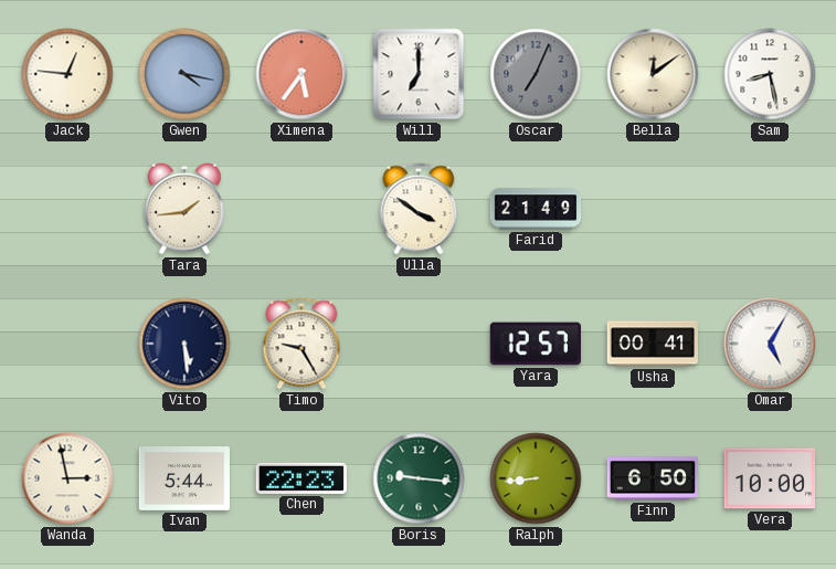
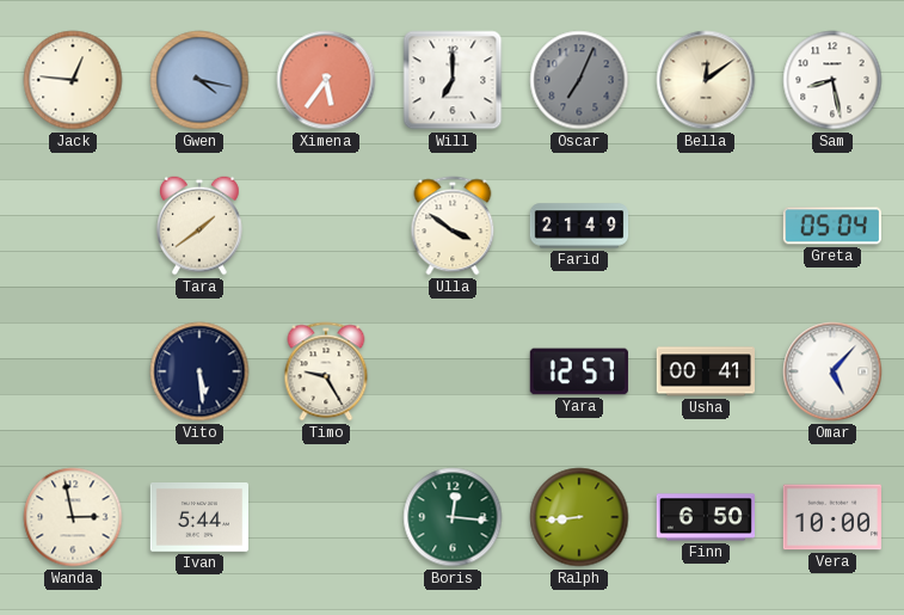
Tara: 1:44 -> 1:39
Greta: none -> 05:04
Omar: 5:05 -> 5:07
Chen: 22:23 -> none
Boris: 9:16 -> 12:16
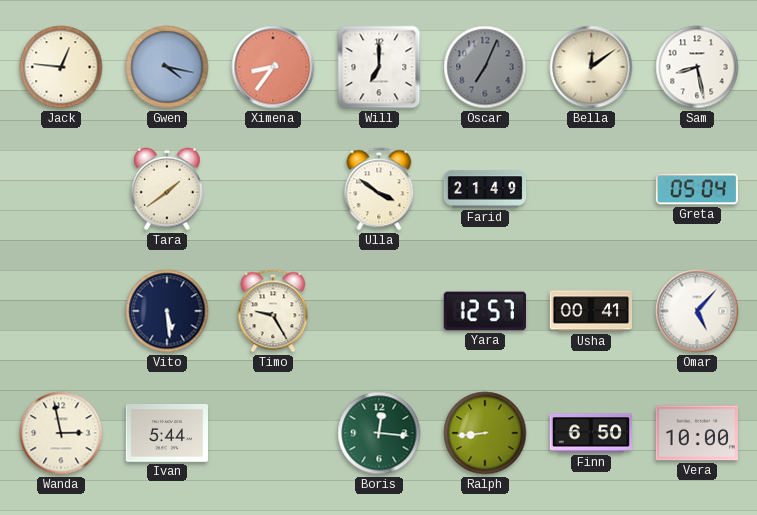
Ximena: 5:36 -> 8:36
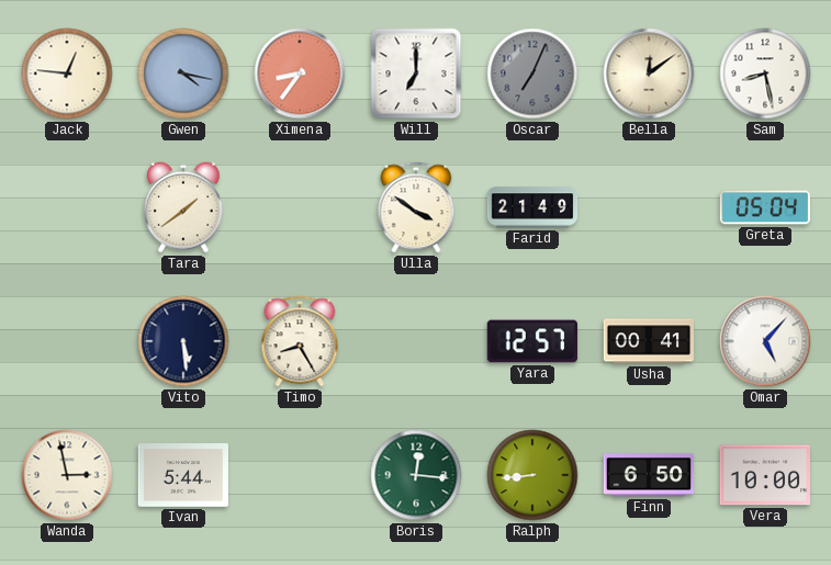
Timo: 9:25 -> 8:25
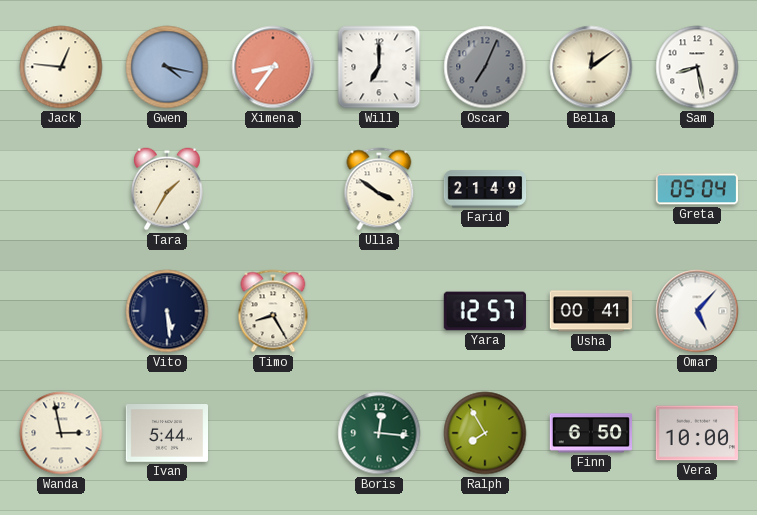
Tara: 1:39 -> 1:35
Ralph: 8:44 -> 7:55
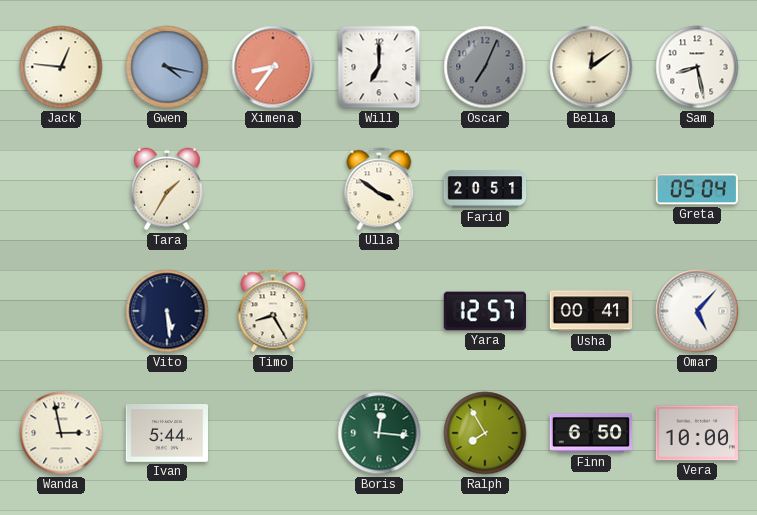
Farid: 21:49 -> 20:51
